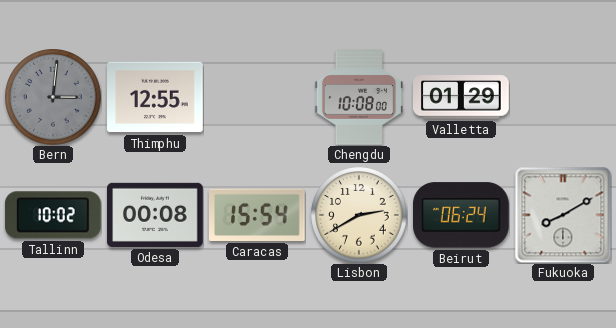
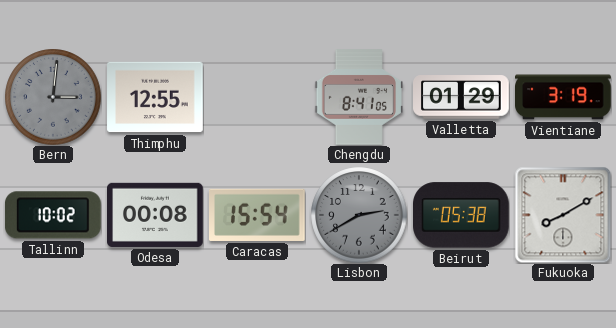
Chengdu: 10:08 -> 8:41
Vientiane: none -> 3:19
Lisbon dial: cream -> grey
Beirut: 06:24 -> 05:38
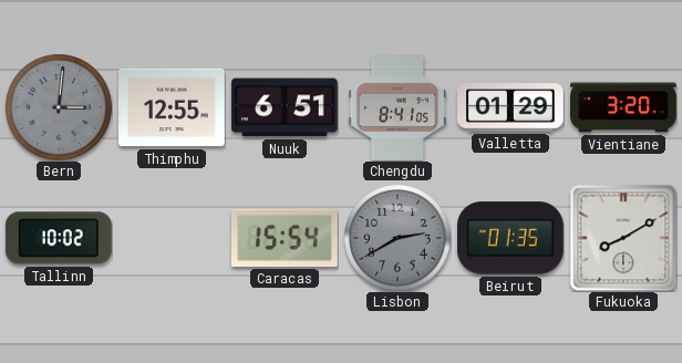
Nuuk: none -> 6:51
Vientiane: 3:19 -> 3:20
Odesa: 00:08 -> none
Beirut: 05:38 -> 01:35
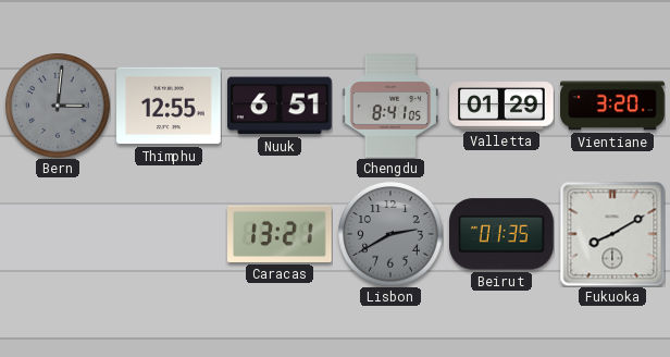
Tallinn: 10:02 -> none
Caracas: 15:54 -> 13:21
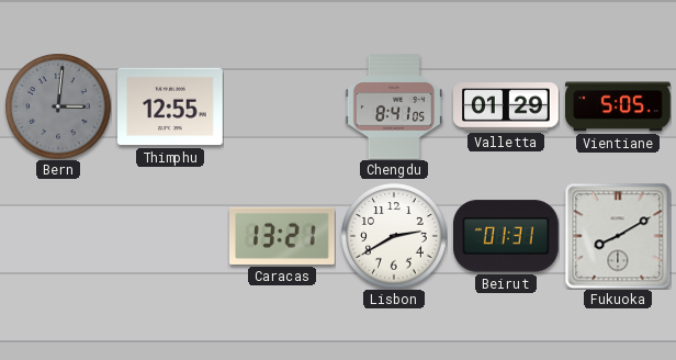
Nuuk: 6:51 -> none
Vientiane: 3:20 -> 5:05
Lisbon dial: grey -> white
Beirut: 01:35 -> 01:31
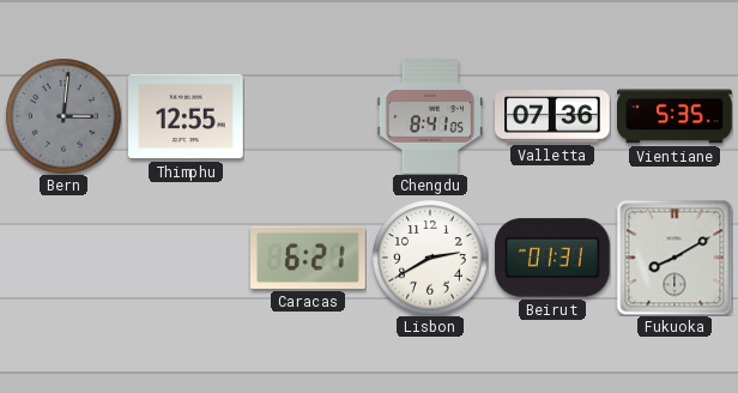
Valletta: 01:29 -> 07:36
Vientiane: 5:05 -> 5:35
Caracas: 13:21 -> 6:21
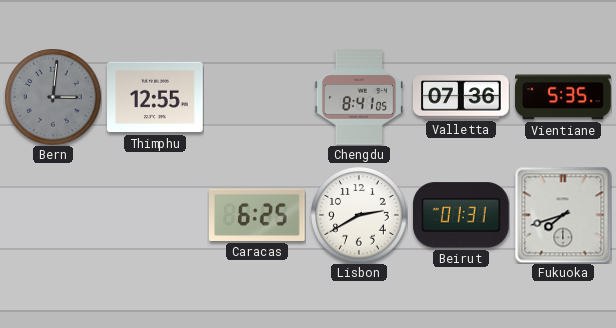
Caracas: 6:21 -> 6:25
Fukuoka: 8:10 -> 7:42
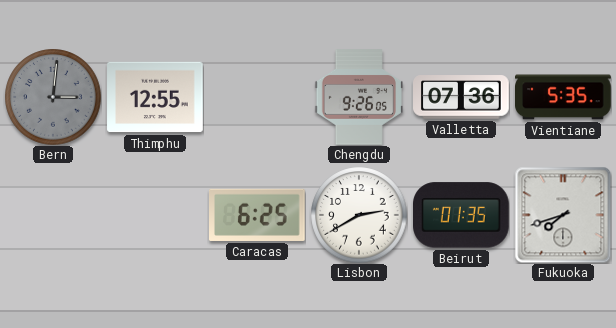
Chengdu: 8:41 -> 9:26
Beirut: 01:31 -> 01:35
